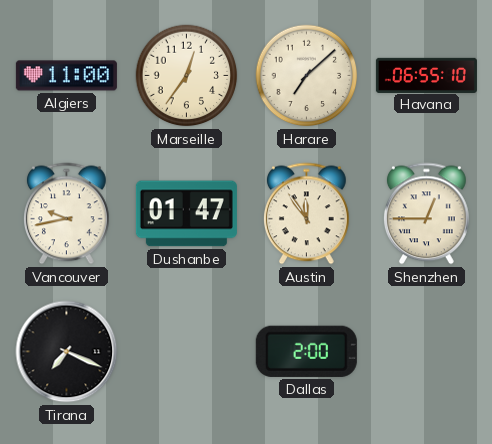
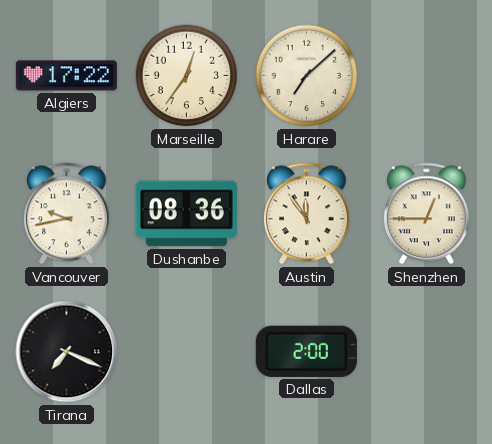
Algiers: 11:00 -> 17:22
Havana: 06:55 -> none
Dushanbe: 01:47 -> 08:36
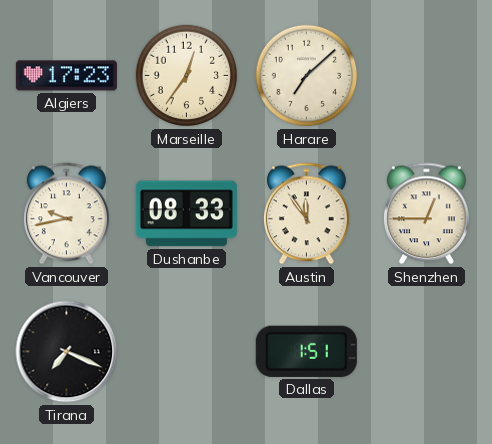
Algiers: 17:22 -> 17:23
Dushanbe: 08:36 -> 08:33
Dallas: 2:00 -> 1:51
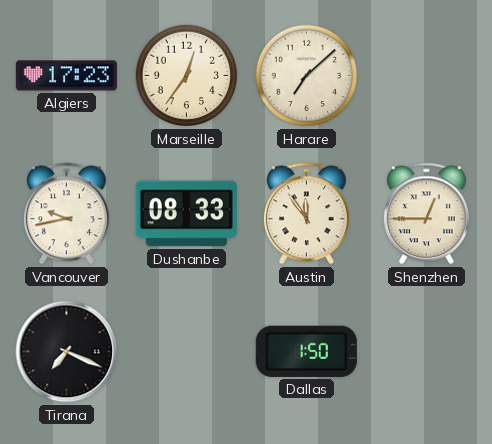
Dallas: 1:51 -> 1:50
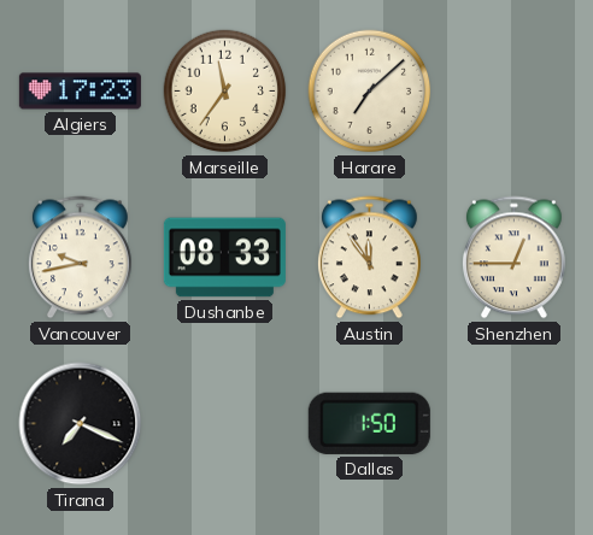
Marseille: 12:36 -> 11:36
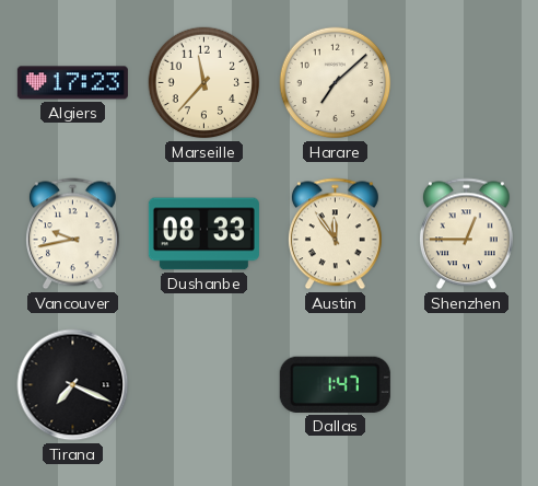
Marseille: 11:36 -> 11:37
Dallas: 1:50 -> 1:47
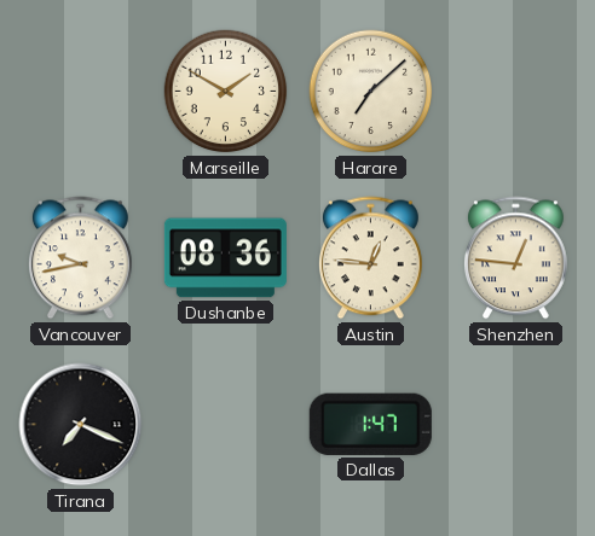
Algiers: 17:23 -> none
Marseille: 11:37 -> 1:50
Dushanbe: 08:33 -> 08:36
Austin: 11:54 -> 12:46
Shenzhen: 12:45 -> 12:46
